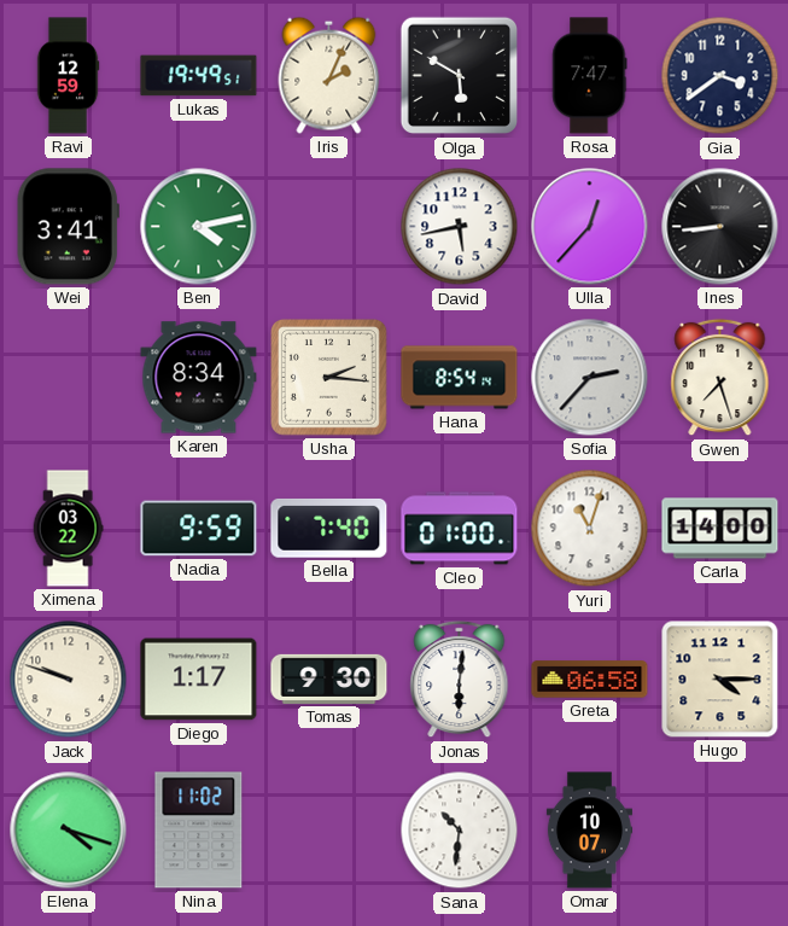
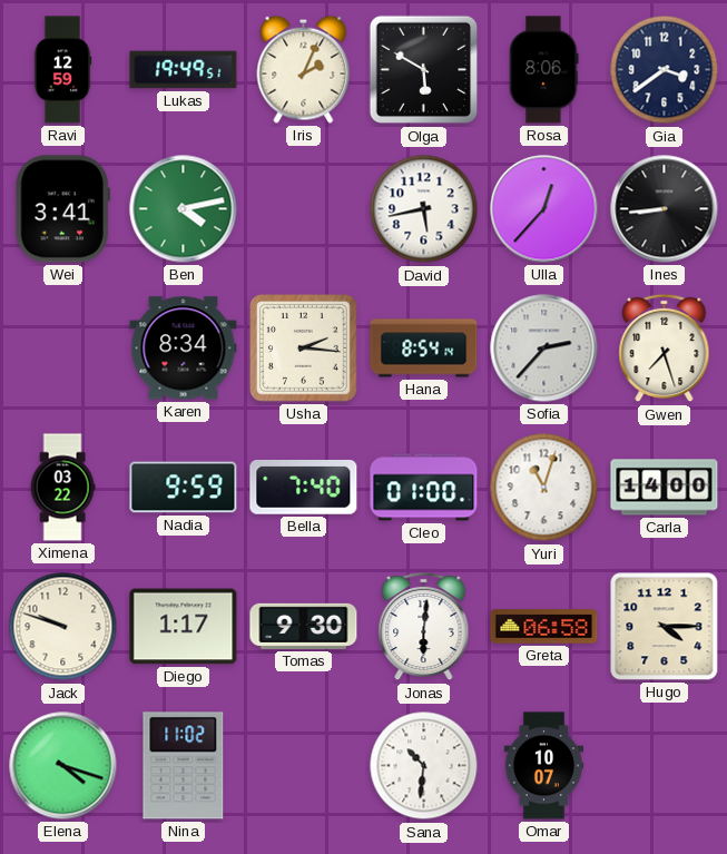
Rosa: 7:47 -> 8:06
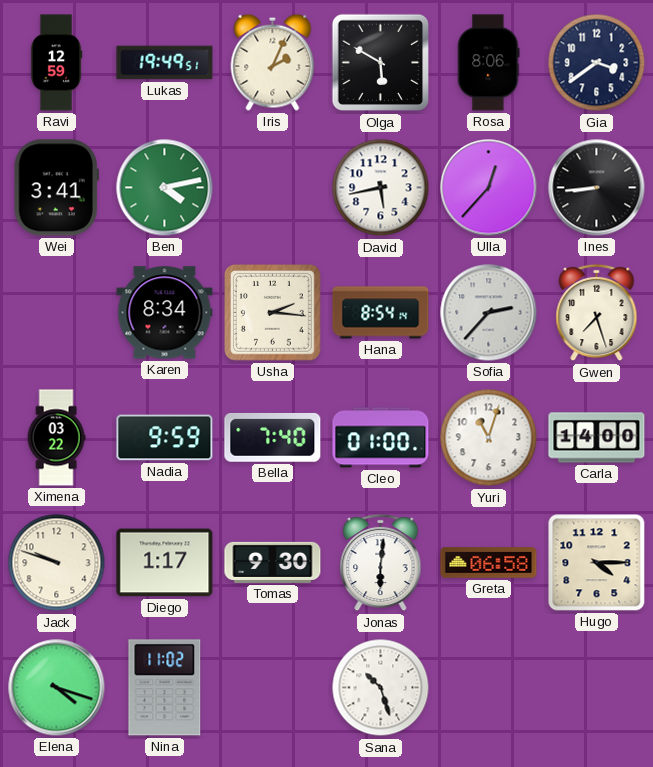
Sana: 10:31 -> 10:27
Omar: 10:07 -> none
